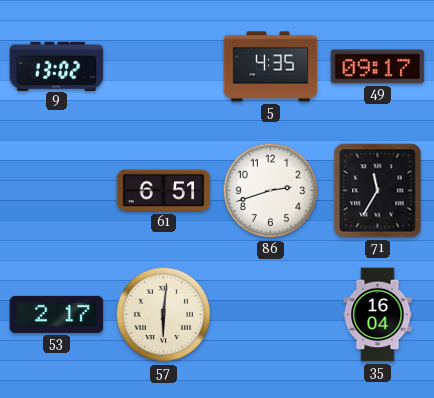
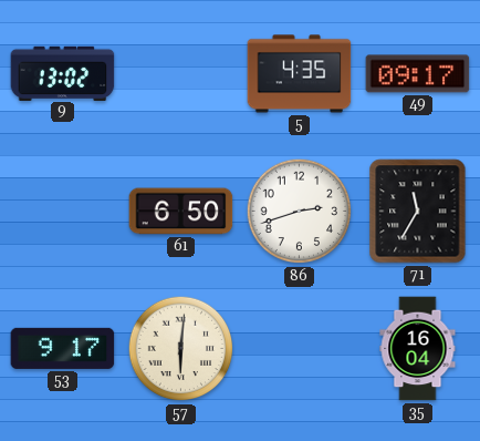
61: 6:51 -> 6:50
53: 2:17 -> 9:17
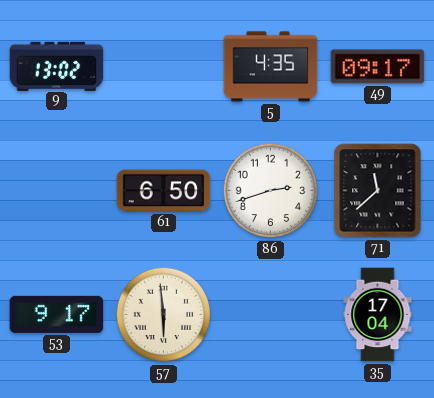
71: 11:35 -> 11:38
57: 6:01 -> 5:59
35: 16:04 -> 17:04
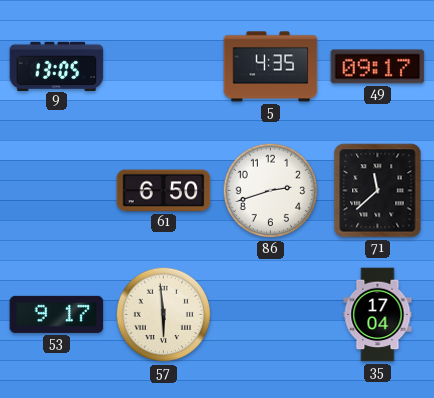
9: 13:02 -> 13:05
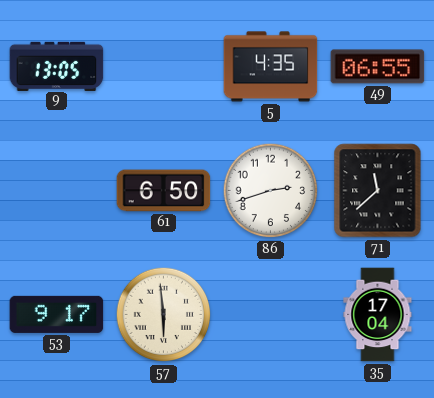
49: 09:17 -> 06:55
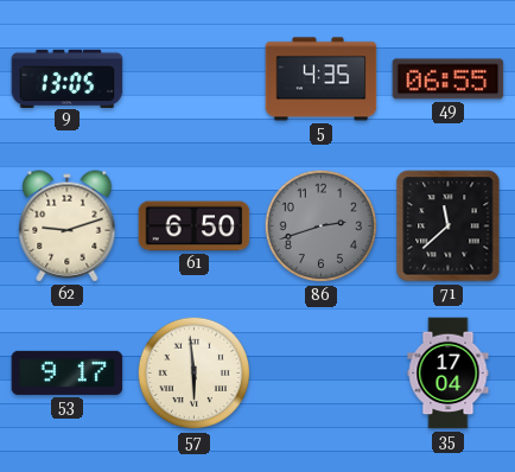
62: none -> 9:12
86 dial: white -> grey
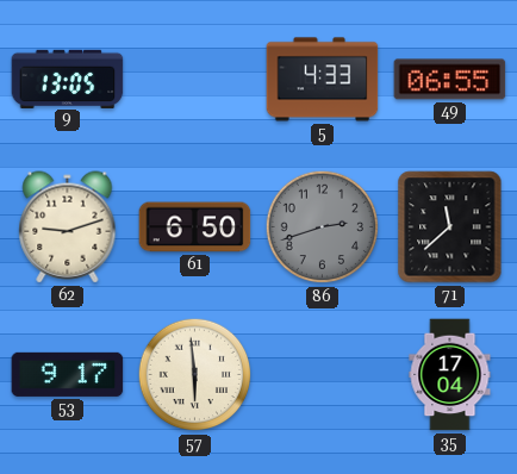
5: 4:35 -> 4:33
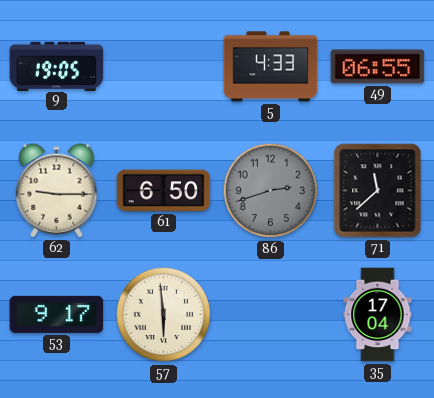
9: 13:05 -> 19:05
62: 9:12 -> 9:15
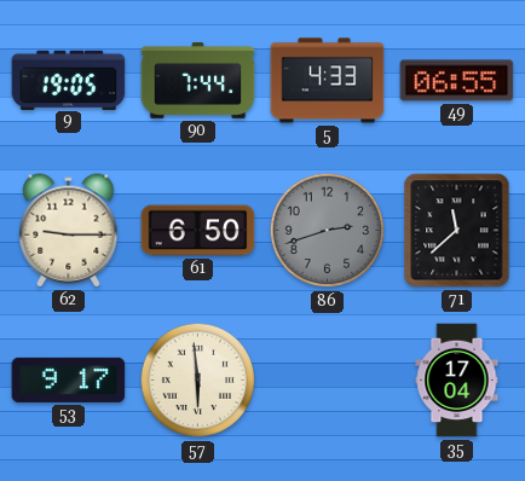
90: none -> 7:44
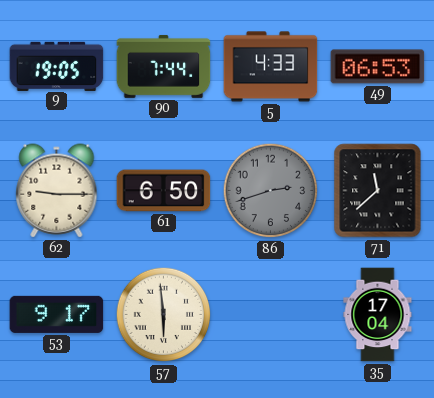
49: 06:55 -> 06:53
